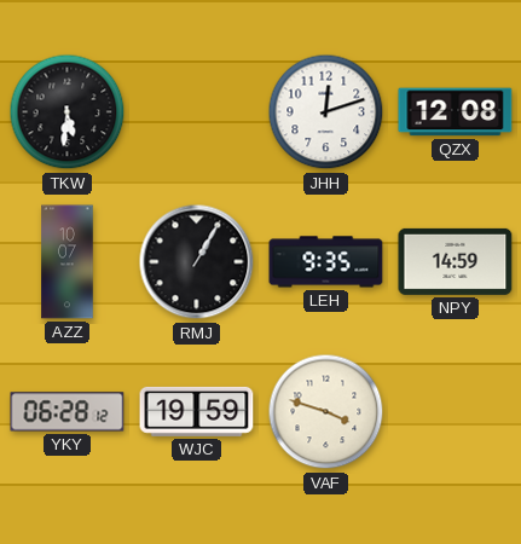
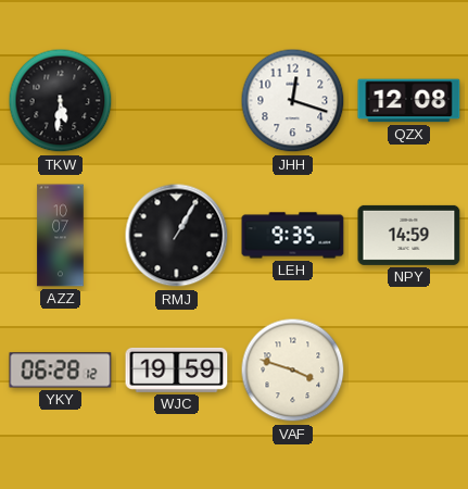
JHH: 12:12 -> 12:18
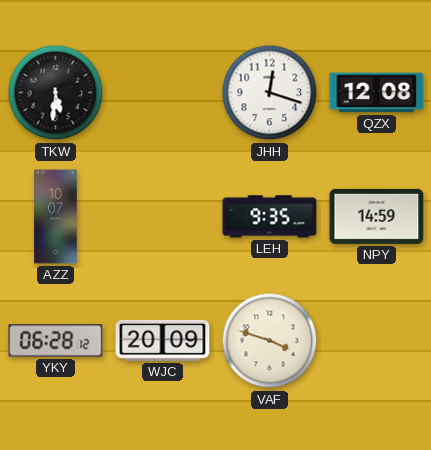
RMJ: 1:05 -> none
WJC: 19:59 -> 20:09
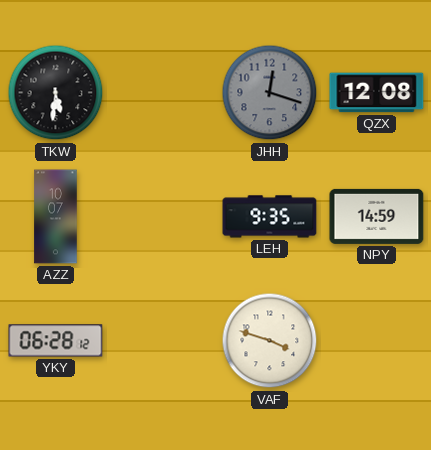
JHH dial: white -> grey
WJC: 20:09 -> none
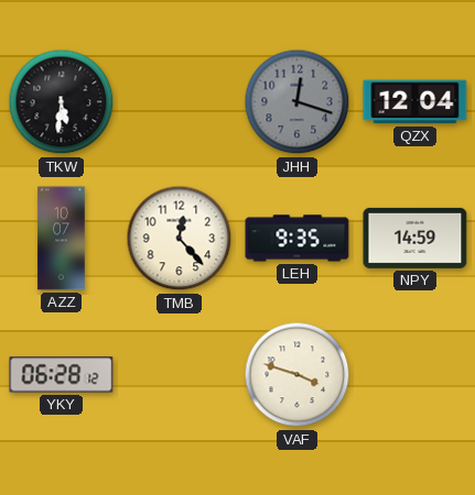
QZX: 12:08 -> 12:04
TMB: none -> 12:23
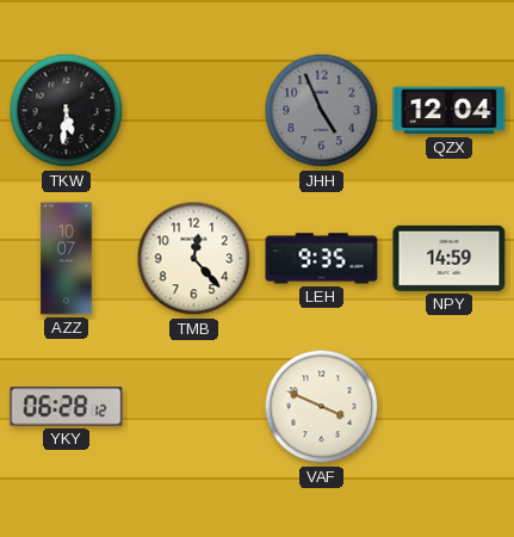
JHH: 12:18 -> 4:56
VAF: 3:48 -> 3:49
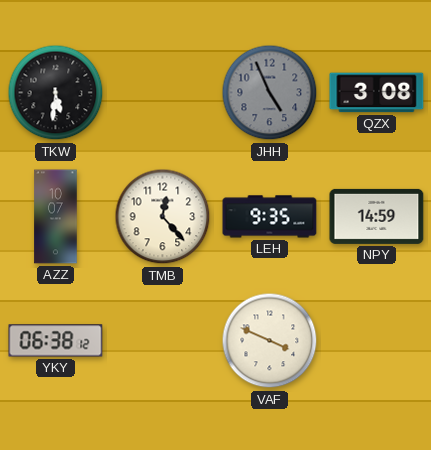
QZX: 12:04 -> 3:08
YKY: 06:28 -> 06:38
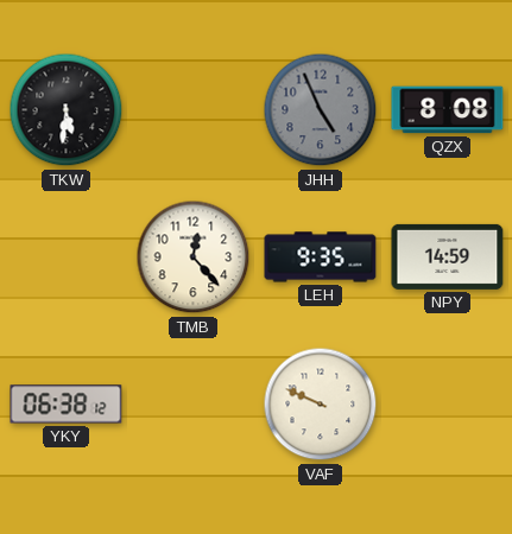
QZX: 3:08 -> 8:08
AZZ: 10:07 -> none
VAF: 3:49 -> 9:49
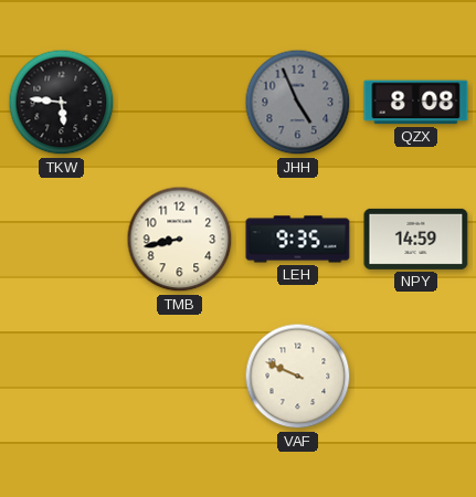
TKW: 5:31 -> 5:46
TMB: 12:23 -> 8:43
YKY: 06:38 -> none
